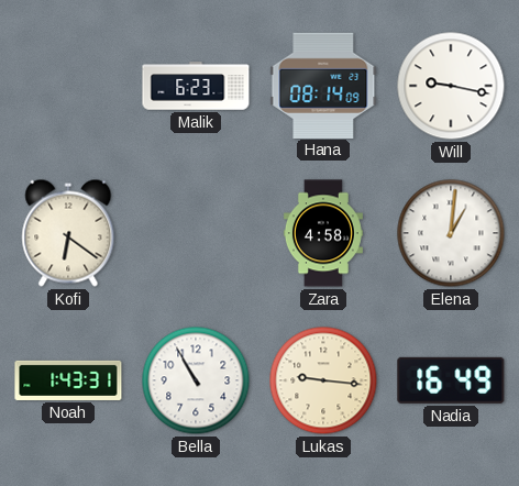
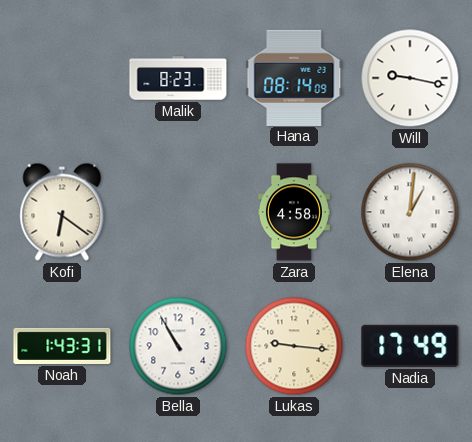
Malik: 6:23 -> 8:23
Nadia: 16:49 -> 17:49
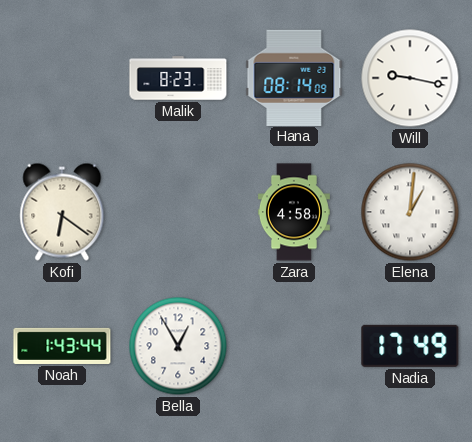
Noah: 1:43:31 -> 1:43:44
Bella: 10:55 -> 12:55
Lukas: 9:16 -> none
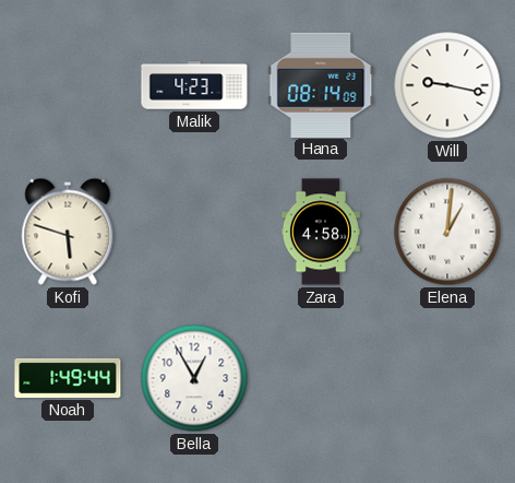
Malik: 8:23 -> 4:23
Kofi: 6:21 -> 5:48
Noah: 1:43 -> 1:49
Nadia: 17:49 -> none
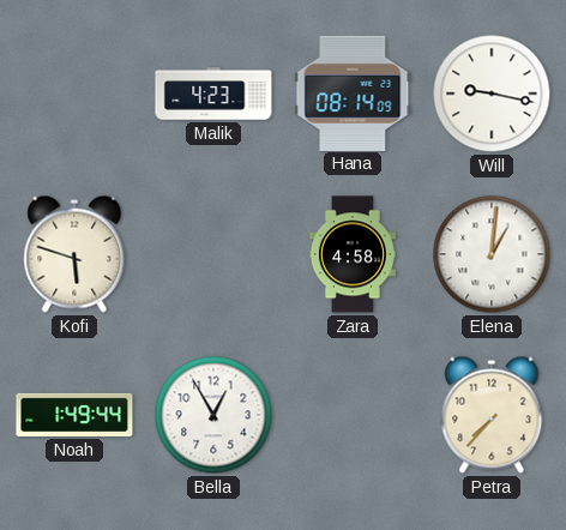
Petra: none -> 7:37
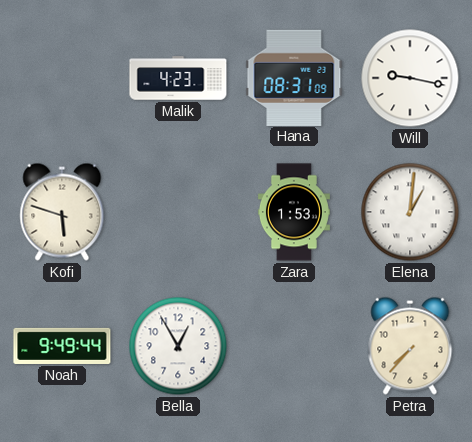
Hana: 08:14 -> 08:31
Zara: 4:58 -> 1:53
Noah: 1:49 -> 9:49
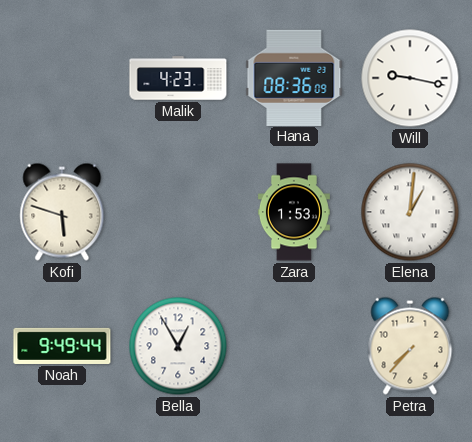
Hana: 08:31 -> 08:36
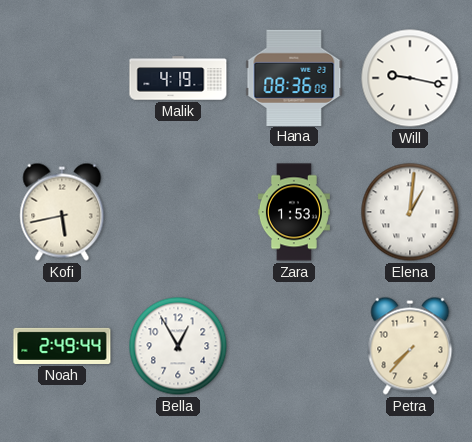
Malik: 4:23 -> 4:19
Kofi: 5:48 -> 5:43
Noah: 9:49 -> 2:49
